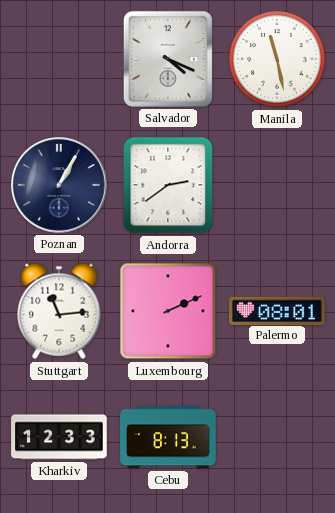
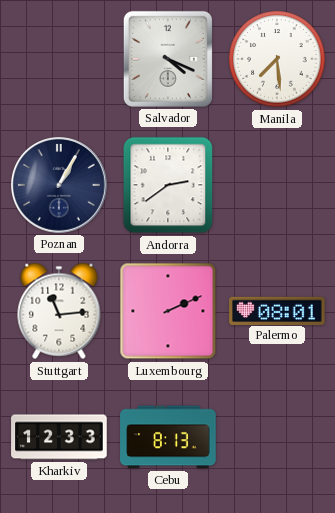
Manila: 11:28 -> 7:29
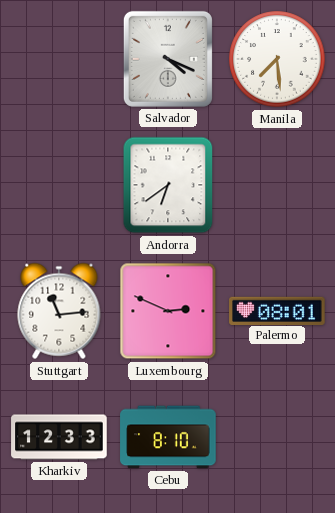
Poznan: 1:05 -> none
Andorra: 2:39 -> 6:39
Luxembourg: 2:11 -> 2:49
Cebu: 8:13 -> 8:10
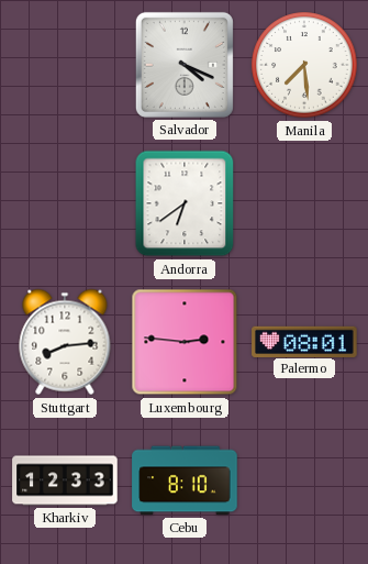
Stuttgart: 11:14 -> 8:14
Luxembourg: 2:49 -> 2:46
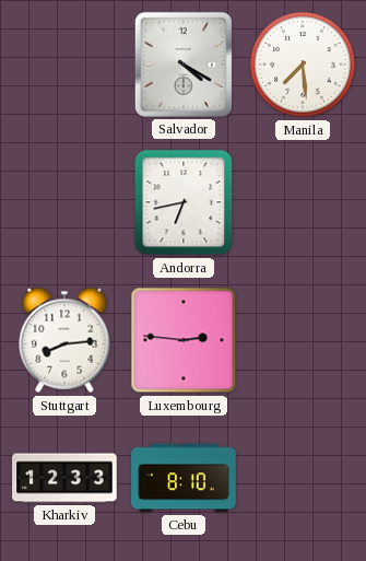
Salvador: 4:19 -> 4:20
Andorra: 6:39 -> 6:43
Palermo: 08:01 -> none
